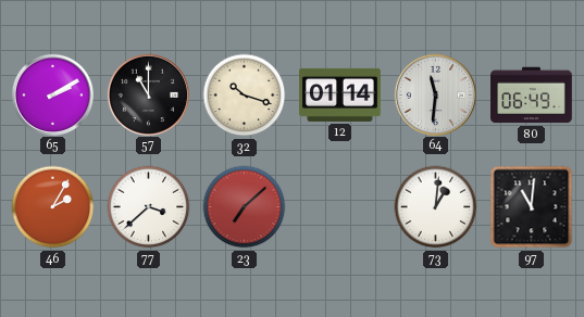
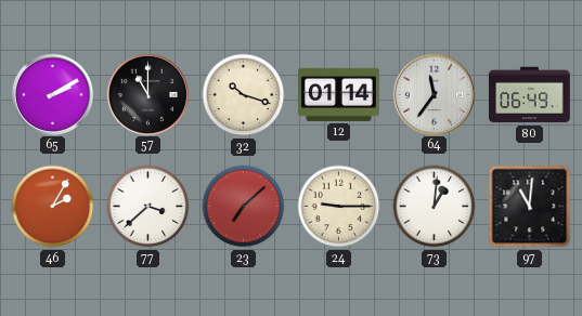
64: 11:31 -> 11:36
24: none -> 9:15
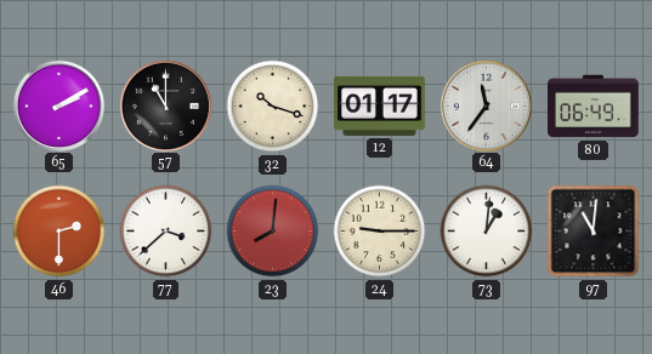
12: 01:14 -> 01:17
46: 2:05 -> 2:30
23: 7:08 -> 8:01
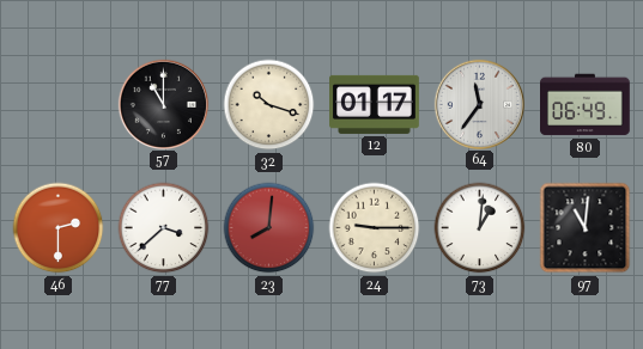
65: 2:10 -> none
